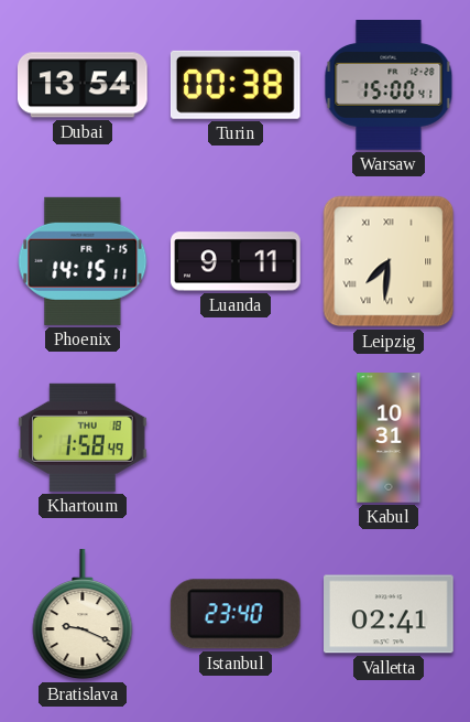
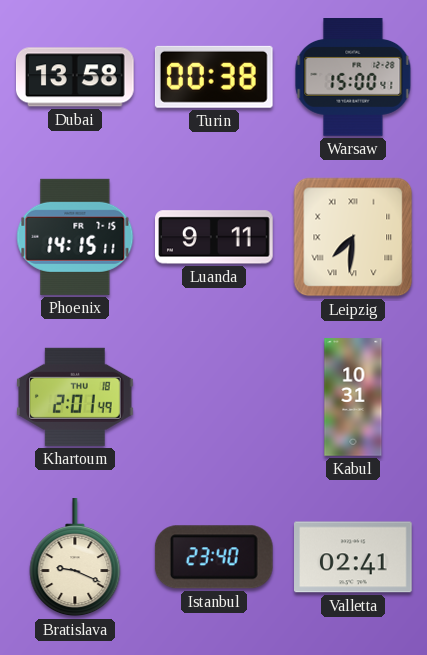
Dubai: 13:54 -> 13:58
Khartoum: 1:58 -> 2:01
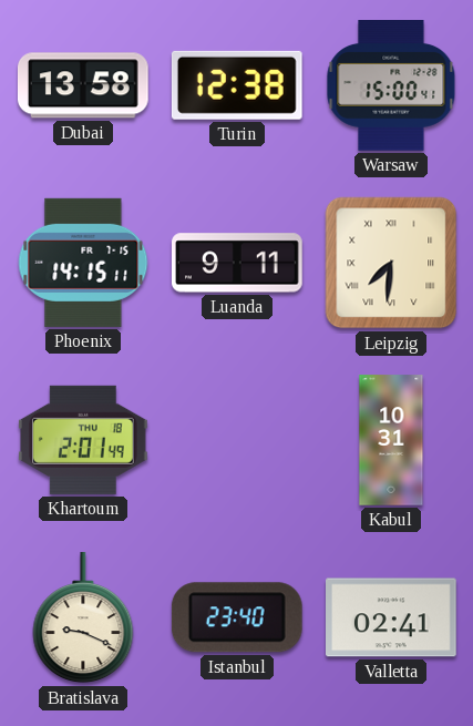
Turin: 00:38 -> 12:38
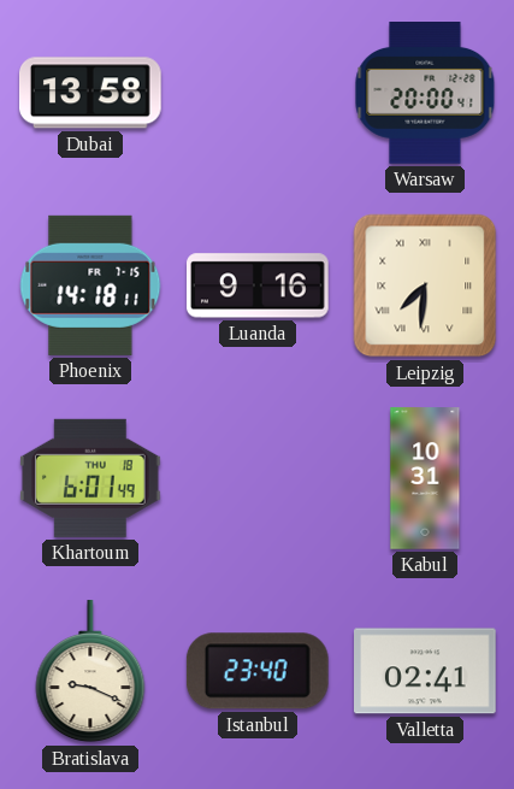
Turin: 12:38 -> none
Warsaw: 15:00 -> 20:00
Phoenix: 14:15 -> 14:18
Luanda: 9:11 -> 9:16
Khartoum: 2:01 -> 6:01
